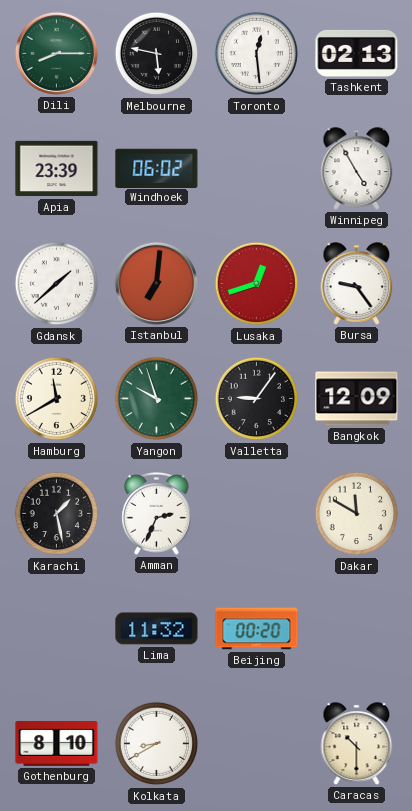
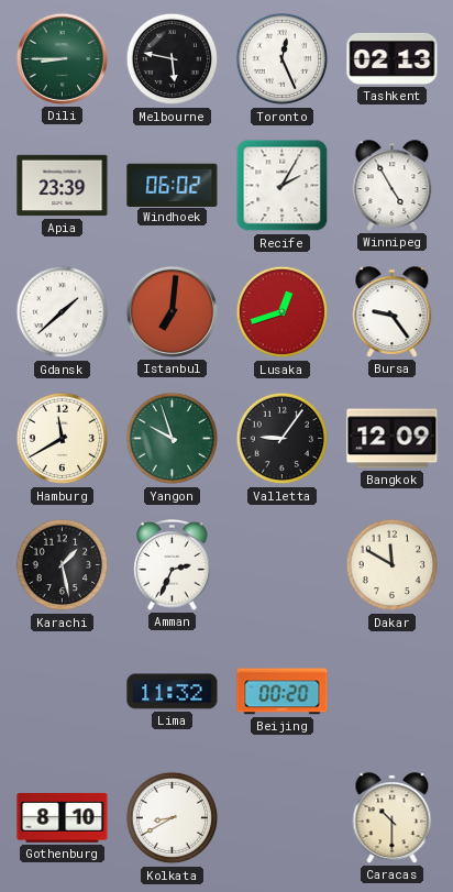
Dili: 8:15 -> 8:45
Toronto: 12:29 -> 12:26
Recife: none -> 2:05
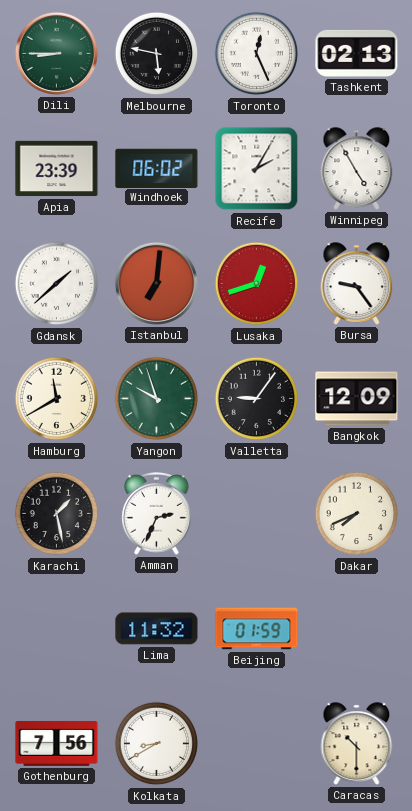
Dakar: 11:50 -> 7:41
Beijing: 00:20 -> 01:59
Gothenburg: 8:10 -> 7:56
